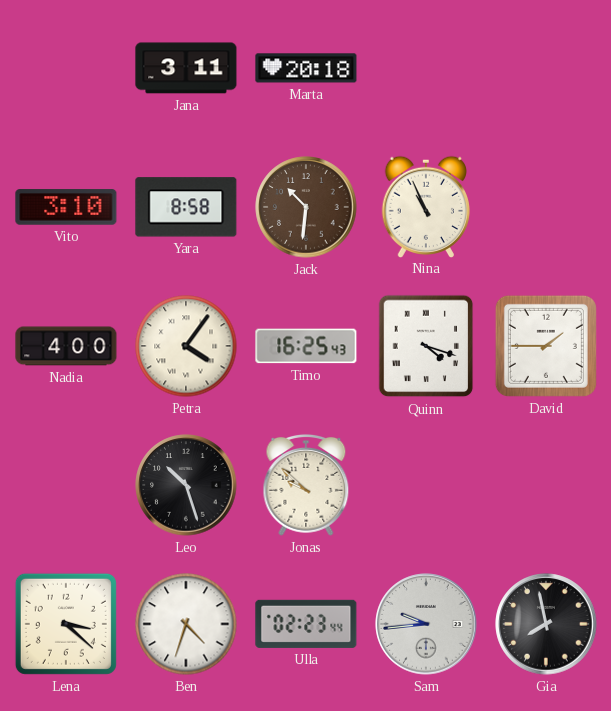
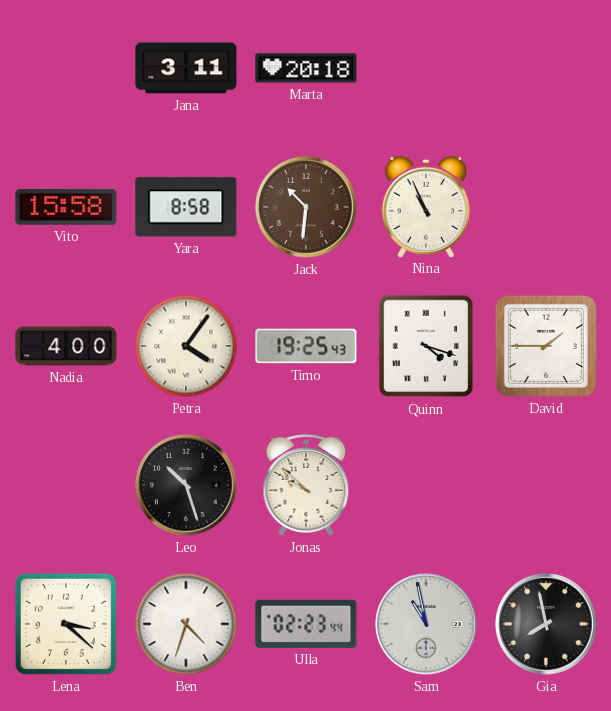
Vito: 3:10 -> 15:58
Timo: 16:25 -> 19:25
Sam: 9:44 -> 10:58
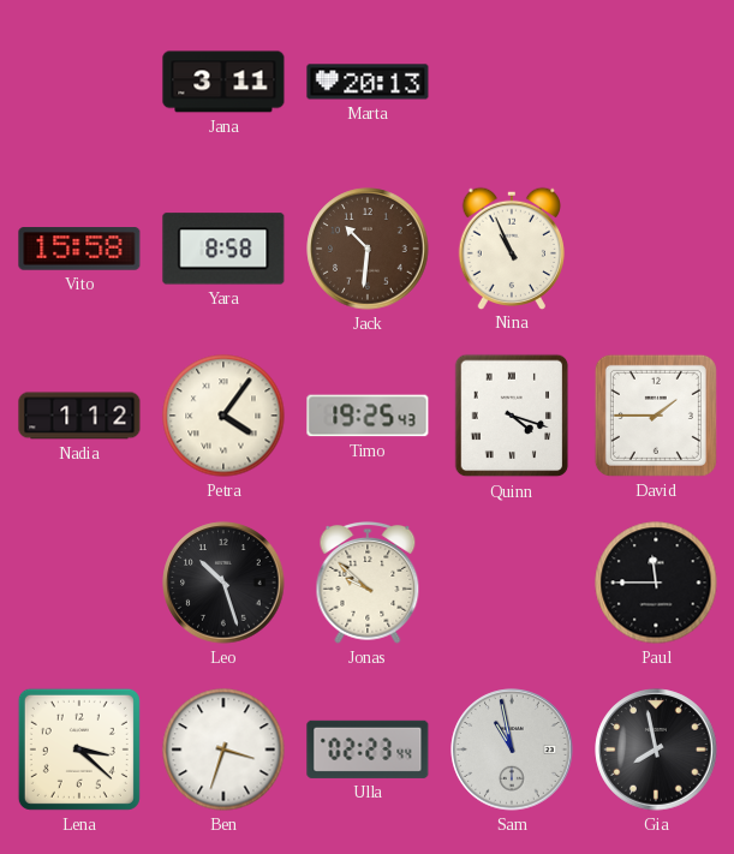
Marta: 20:18 -> 20:13
Nadia: 4:00 -> 1:12
Paul: none -> 11:45
Ben: 4:33 -> 3:33
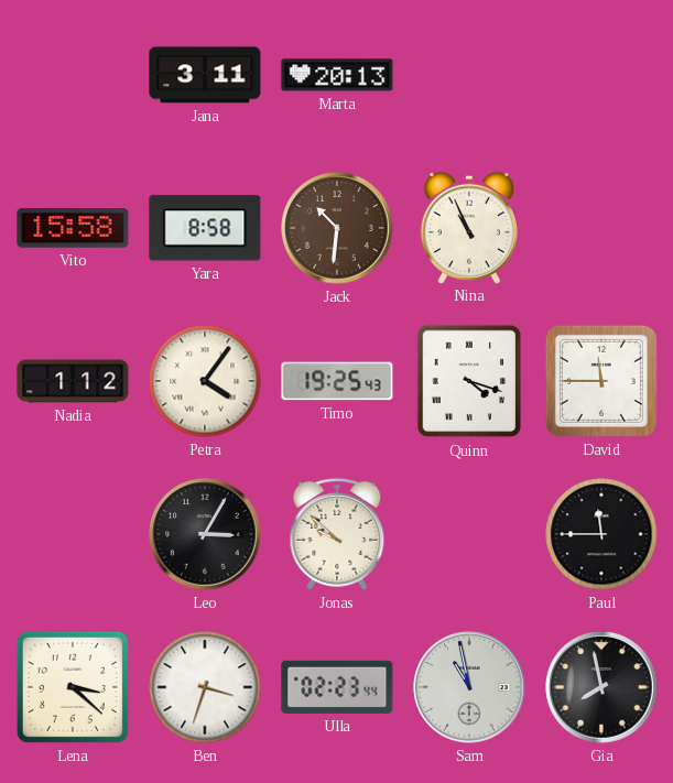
David: 1:45 -> 11:45
Leo: 10:27 -> 3:05
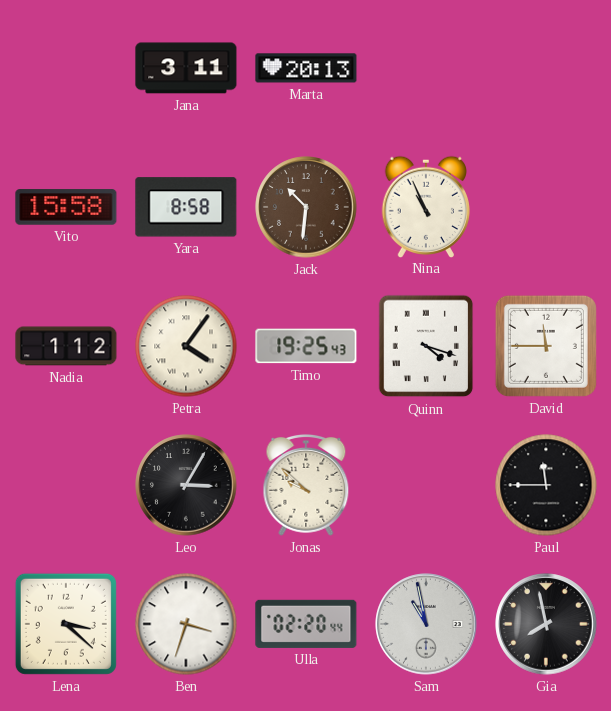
Ulla: 02:23 -> 02:20
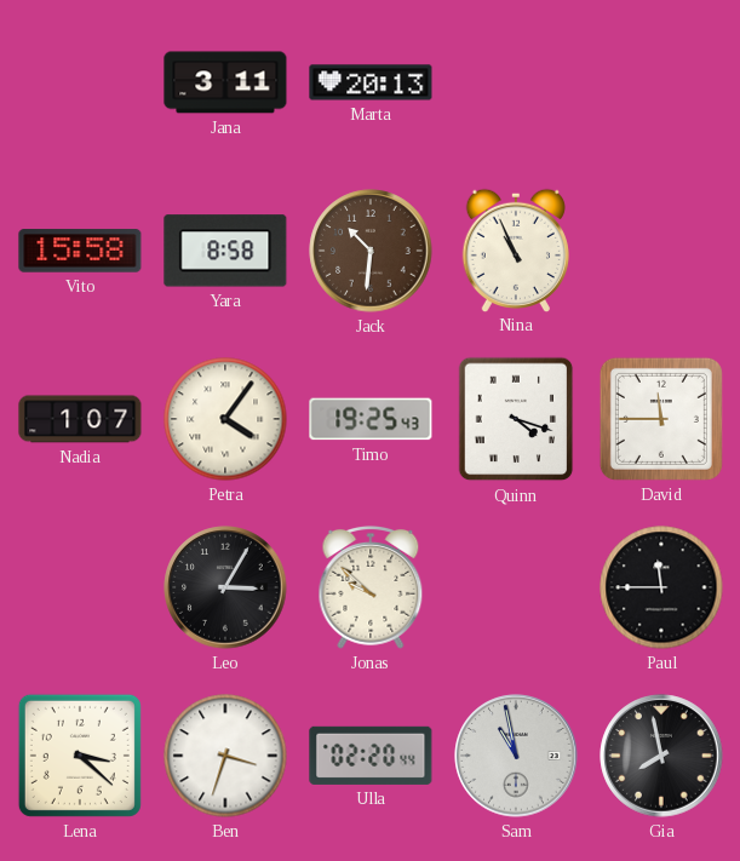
Nadia: 1:12 -> 1:07
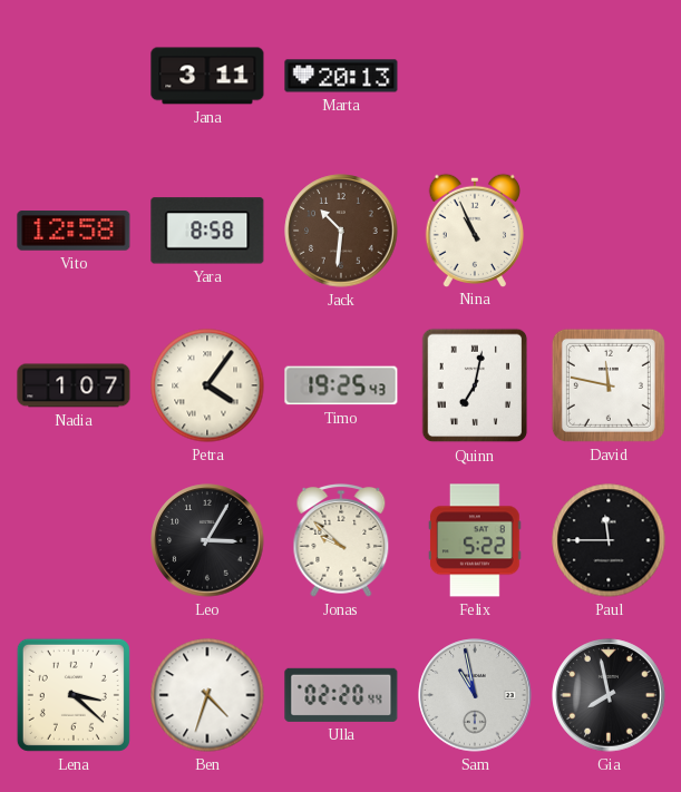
Vito: 15:58 -> 12:58
Quinn: 4:18 -> 7:02
David: 11:45 -> 11:47
Felix: none -> 5:22
Ben: 3:33 -> 4:33
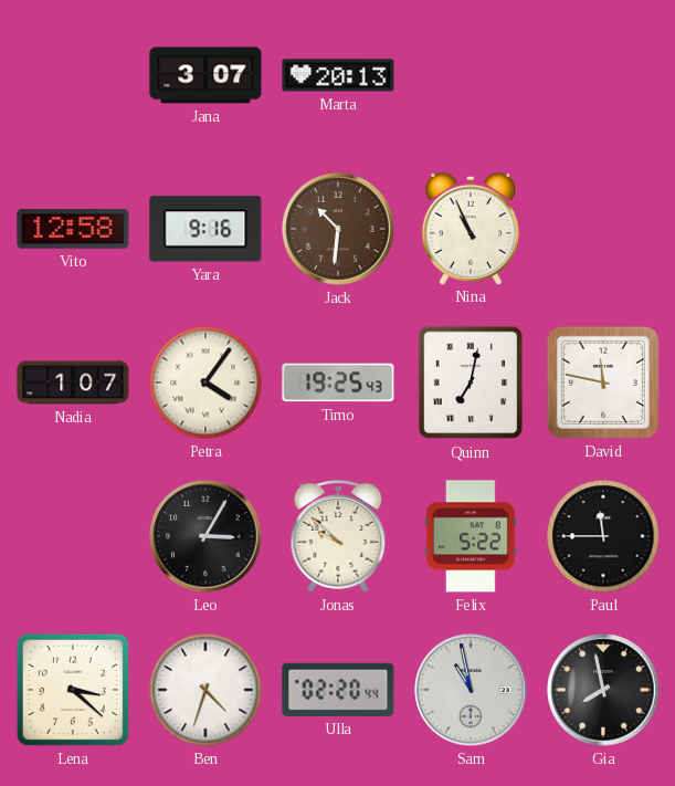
Jana: 3:11 -> 3:07
Yara: 8:58 -> 9:16
